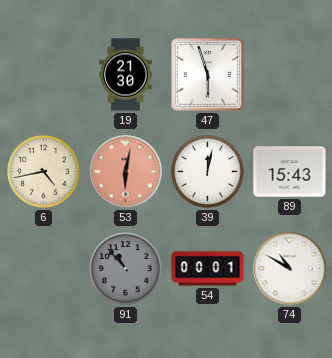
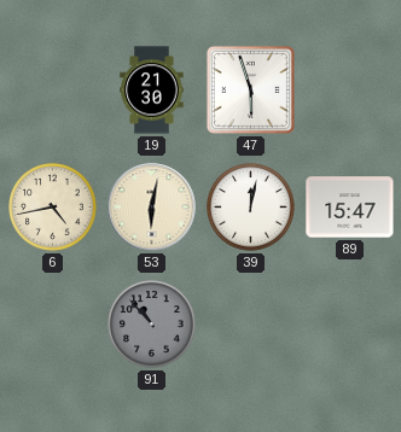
53 dial: salmon -> cream
89: 15:43 -> 15:47
54: 00:01 -> none
74: 10:50 -> none
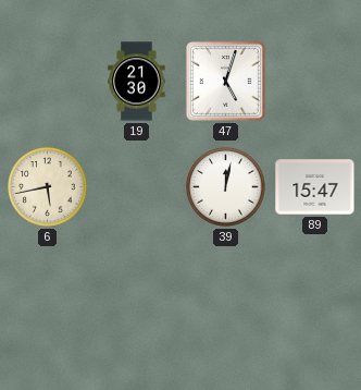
47: 5:57 -> 5:03
6: 4:43 -> 5:43
53: 6:02 -> none
91: 10:53 -> none
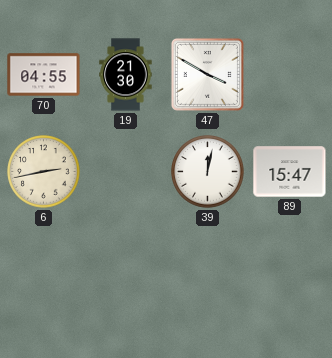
70: none -> 04:55
47: 5:03 -> 3:50
6: 5:43 -> 2:43
